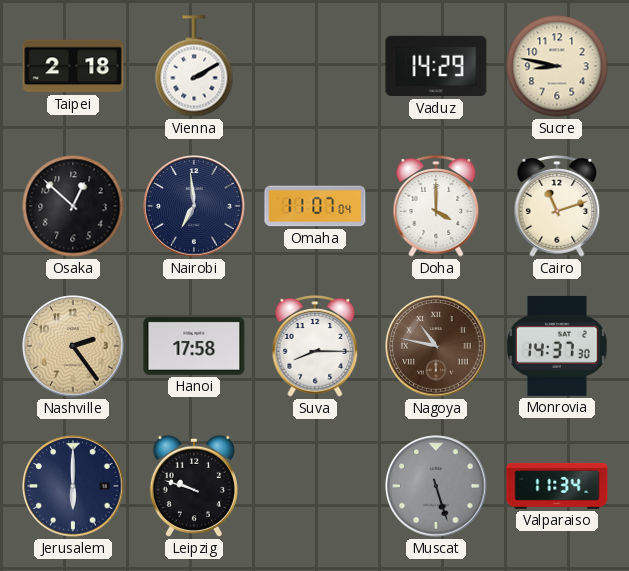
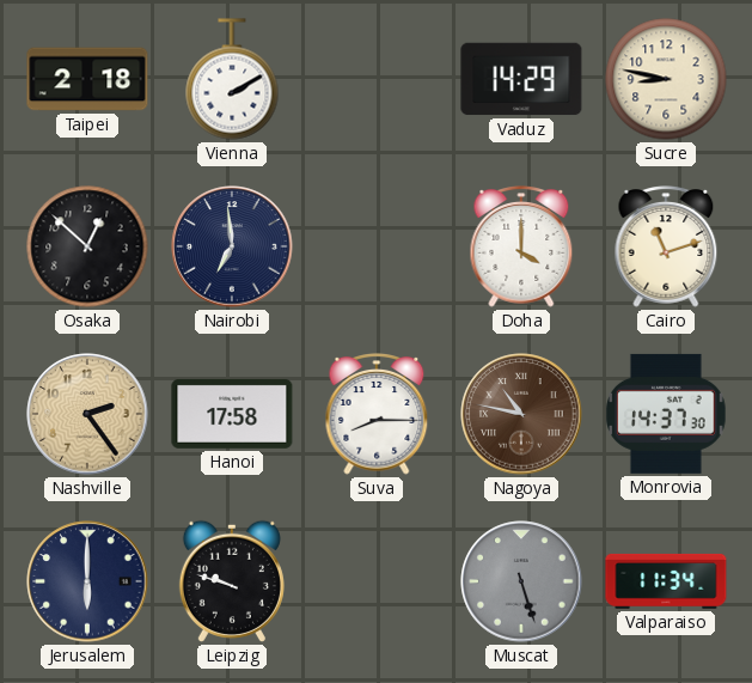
Omaha: 11:07 -> none
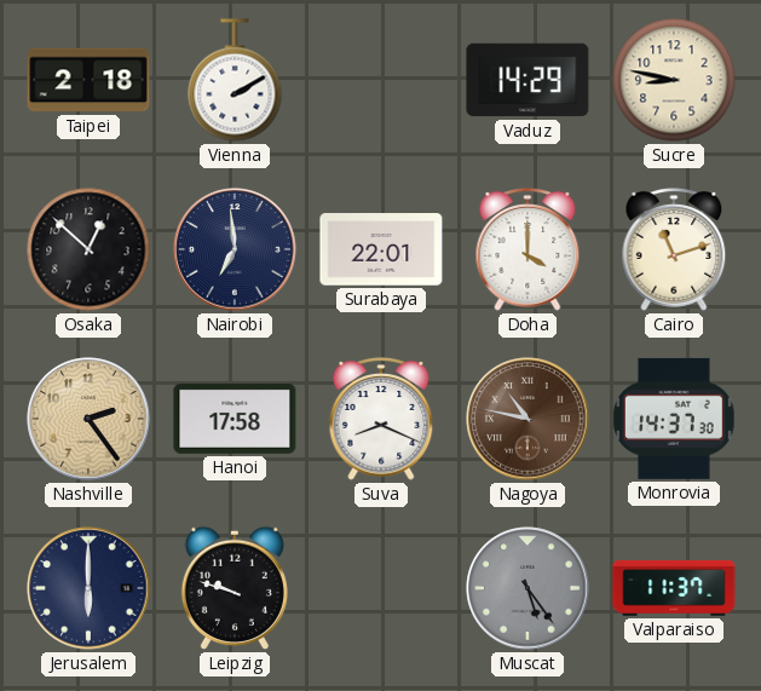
Surabaya: none -> 22:01
Suva: 8:15 -> 8:19
Muscat: 5:27 -> 5:24
Valparaiso: 11:34 -> 11:37
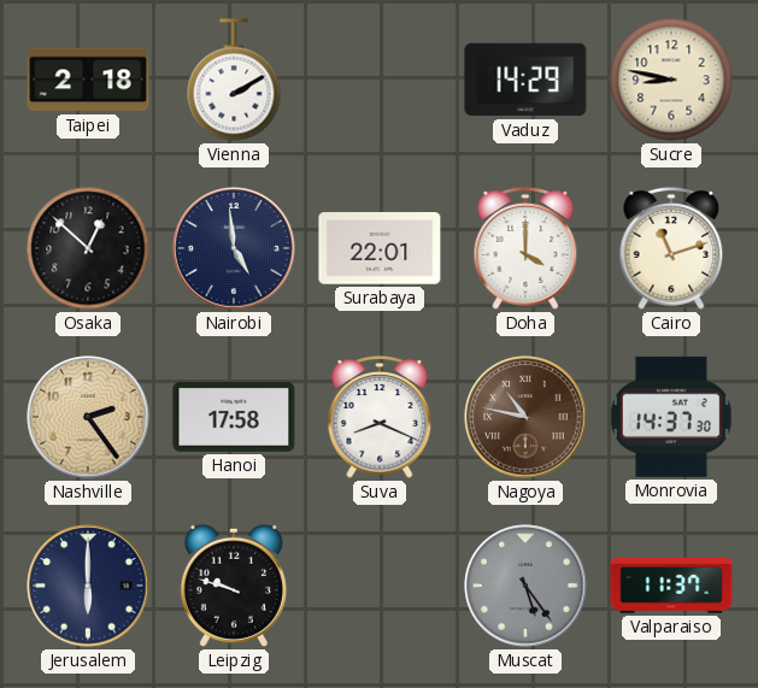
Nairobi: 6:59 -> 4:59
